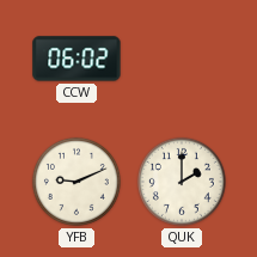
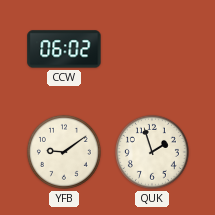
YFB: 9:11 -> 9:09
QUK: 2:00 -> 1:57
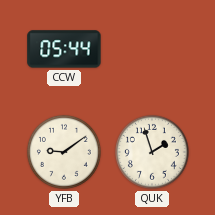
CCW: 06:02 -> 05:44
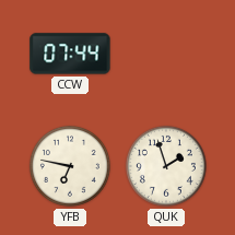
CCW: 05:44 -> 07:44
YFB: 9:09 -> 6:47
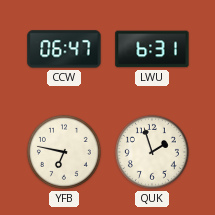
CCW: 07:44 -> 06:47
LWU: none -> 6:31
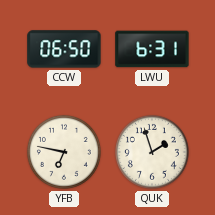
CCW: 06:47 -> 06:50
